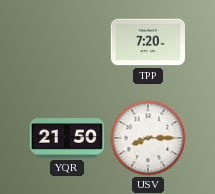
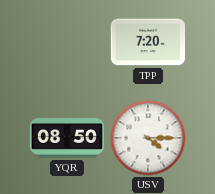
YQR: 21:50 -> 08:50
USV: 8:15 -> 4:15
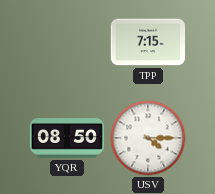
TPP: 7:20 -> 7:15
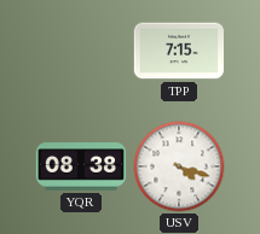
YQR: 08:50 -> 08:38
USV: 4:15 -> 4:18
